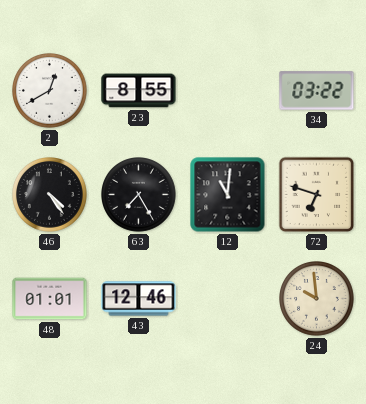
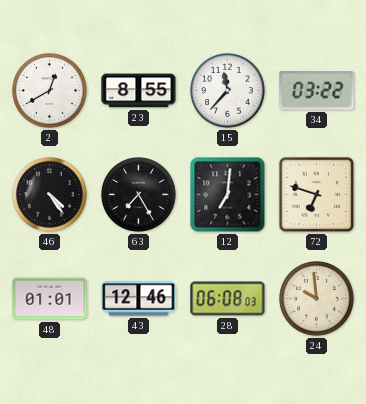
15: none -> 11:37
12: 11:01 -> 7:01
28: none -> 06:08
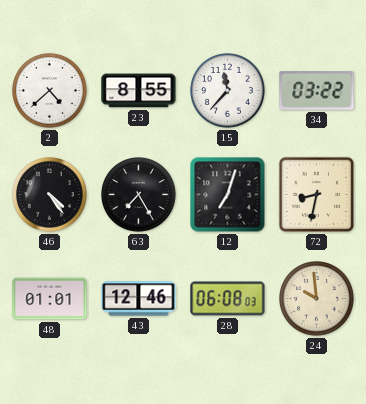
2: 12:40 -> 4:38
12: 7:01 -> 7:03
72: 6:48 -> 8:32
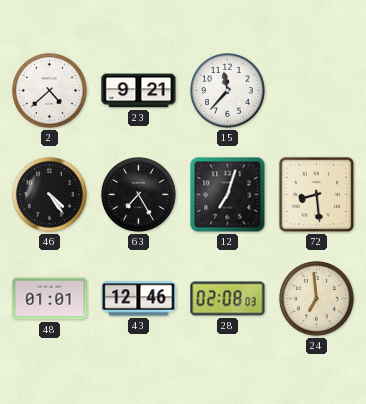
23: 8:55 -> 9:21
34: 03:22 -> none
72: 8:32 -> 8:29
28: 06:08 -> 02:08
24: 9:59 -> 6:59
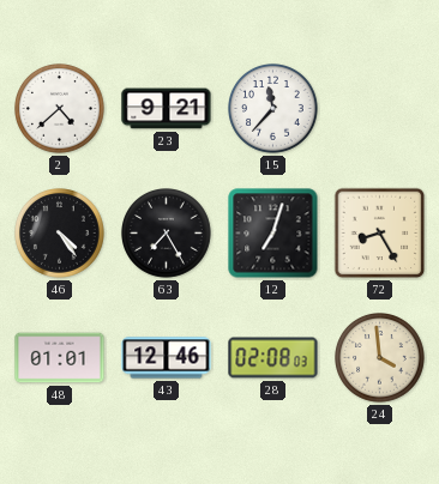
72: 8:29 -> 8:25
24: 6:59 -> 3:59
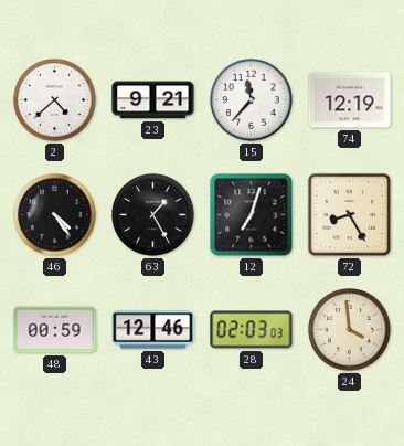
74: none -> 12:19
63: 7:25 -> 1:25
48: 01:01 -> 00:59
28: 02:08 -> 02:03
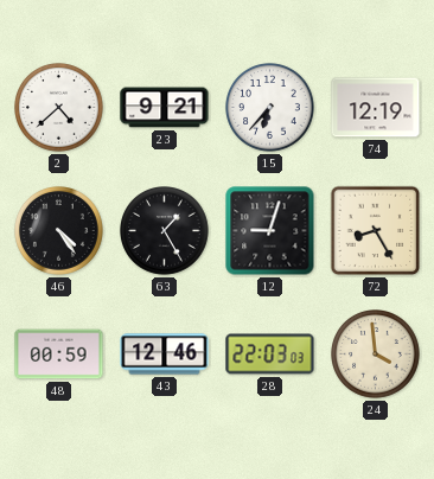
15: 11:37 -> 6:37
12: 7:03 -> 9:03
28: 02:03 -> 22:03
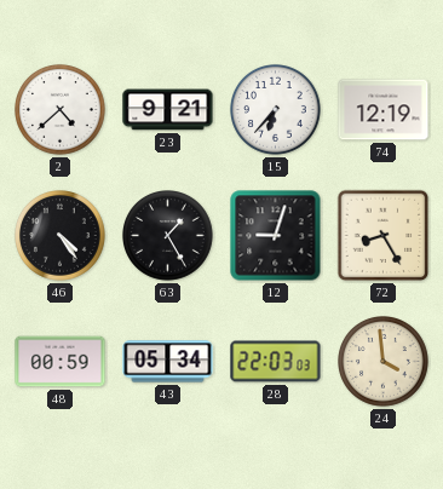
43: 12:46 -> 05:34
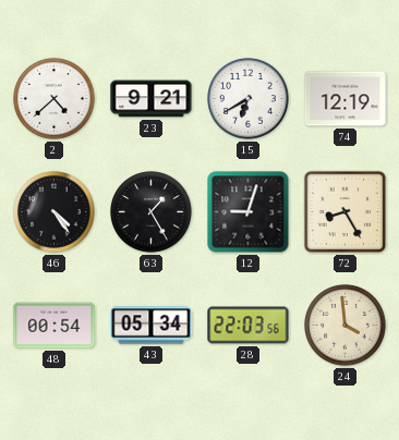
15: 6:37 -> 6:40
48: 00:59 -> 00:54
28: 22:03:03 -> 22:03:56
